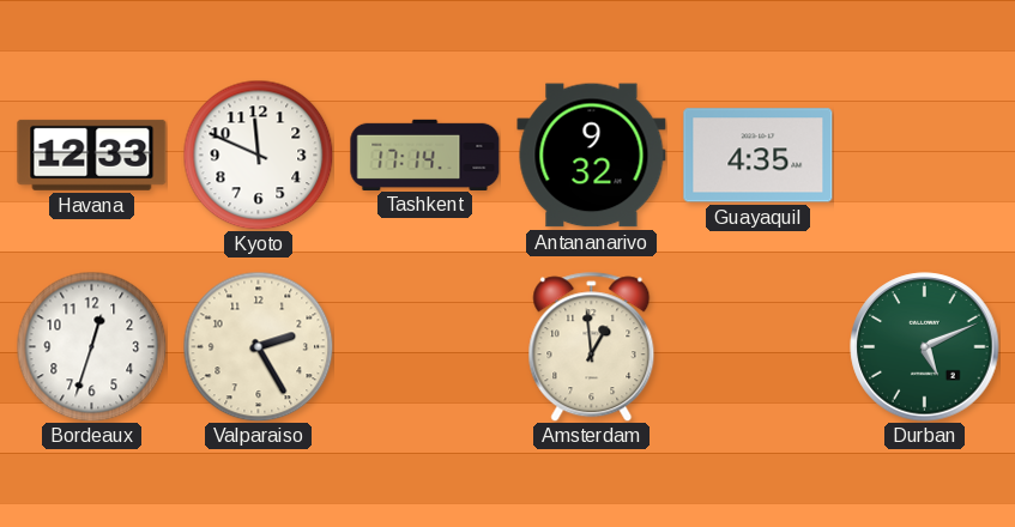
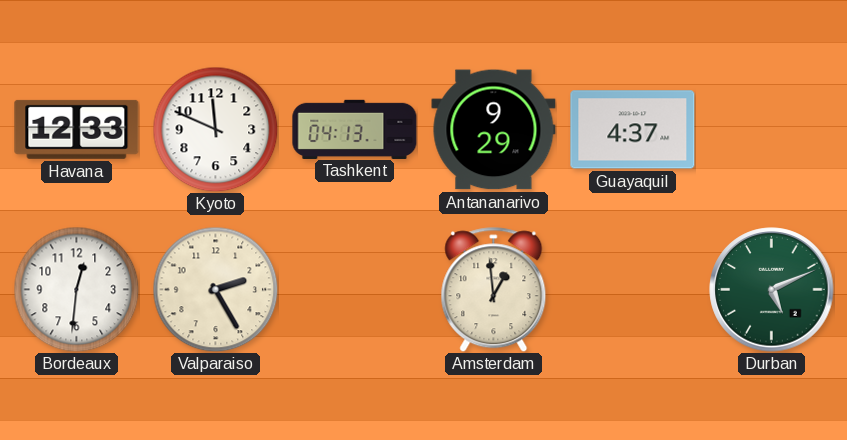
Tashkent: 17:14 -> 04:13
Antananarivo: 9:32 -> 9:29
Guayaquil: 4:35 -> 4:37
Bordeaux: 12:33 -> 12:31
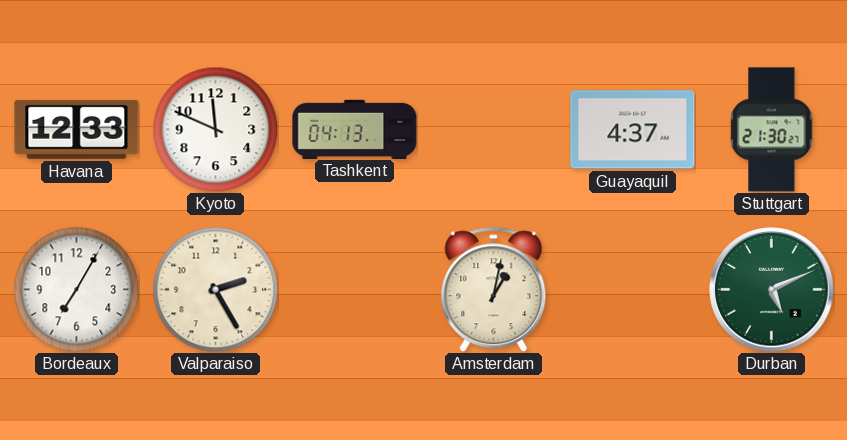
Antananarivo: 9:29 -> none
Stuttgart: none -> 21:30
Bordeaux: 12:31 -> 7:05
Amsterdam: 12:59 -> 1:02
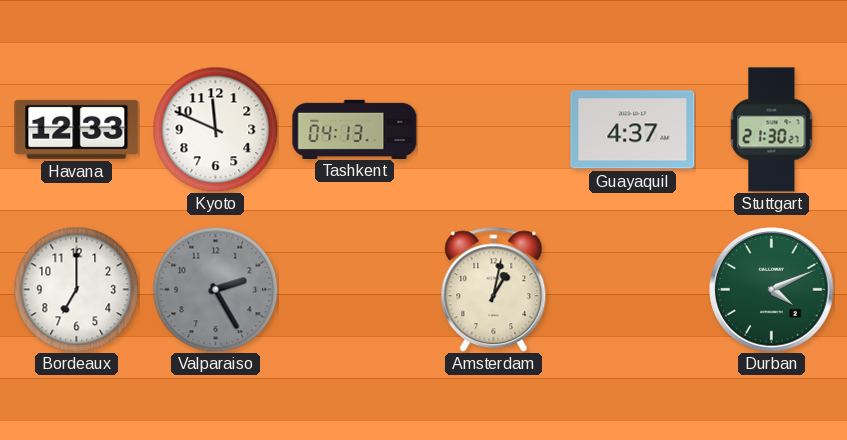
Bordeaux: 7:05 -> 7:00
Valparaiso dial: cream -> grey
Durban: 5:11 -> 4:11
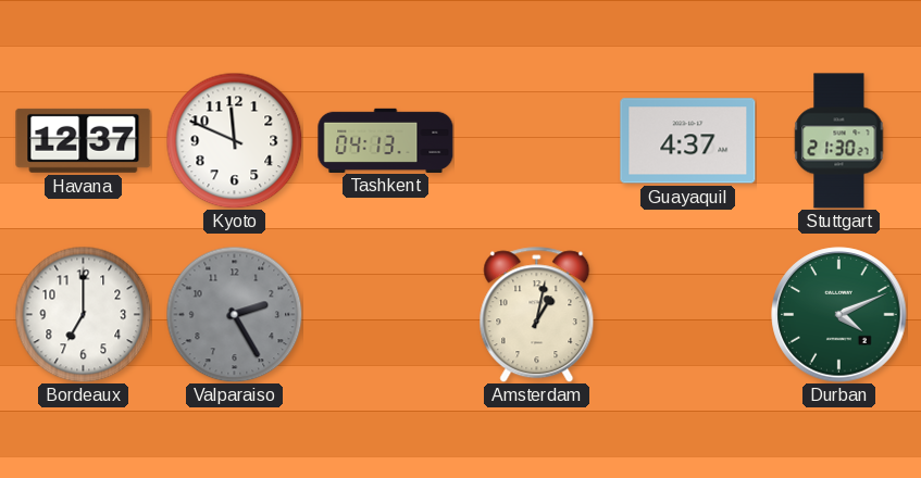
Havana: 12:33 -> 12:37
